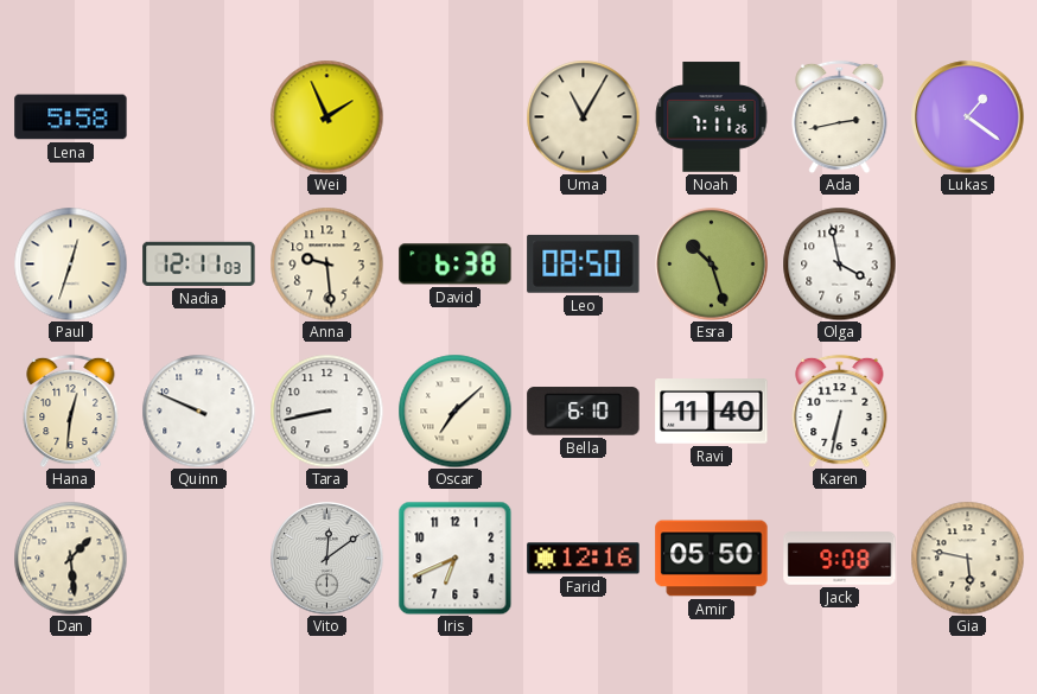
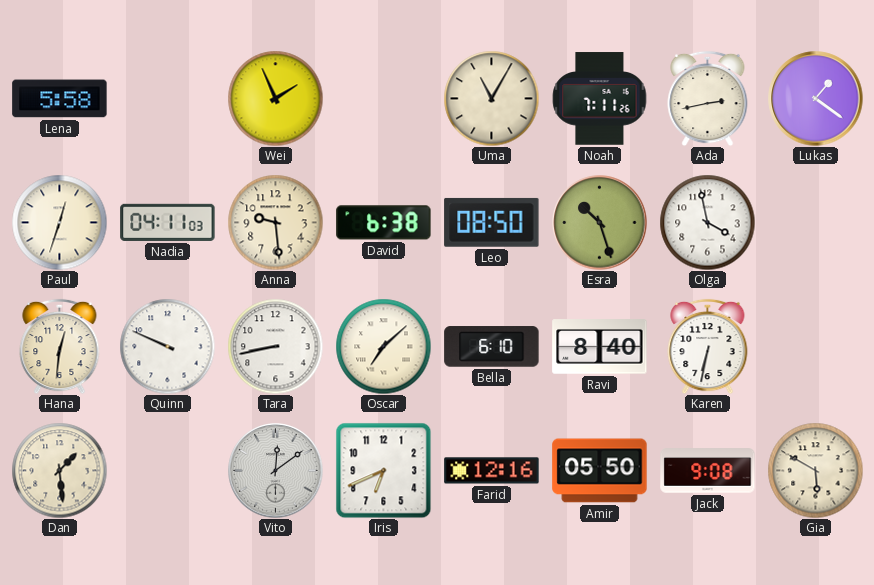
Nadia: 12:11 -> 04:11
Ravi: 11:40 -> 8:40
Gia: 5:47 -> 5:50
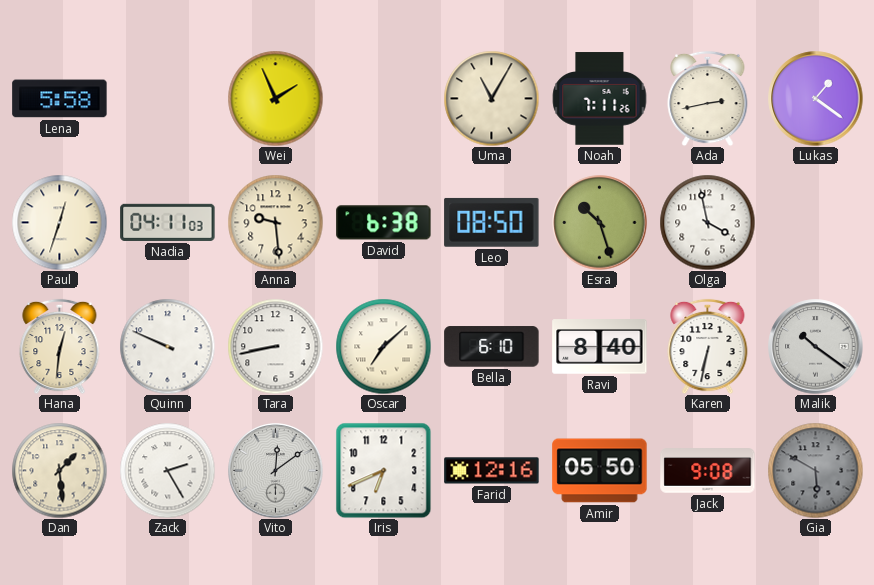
Malik: none -> 10:21
Zack: none -> 2:25
Gia dial: cream -> grey
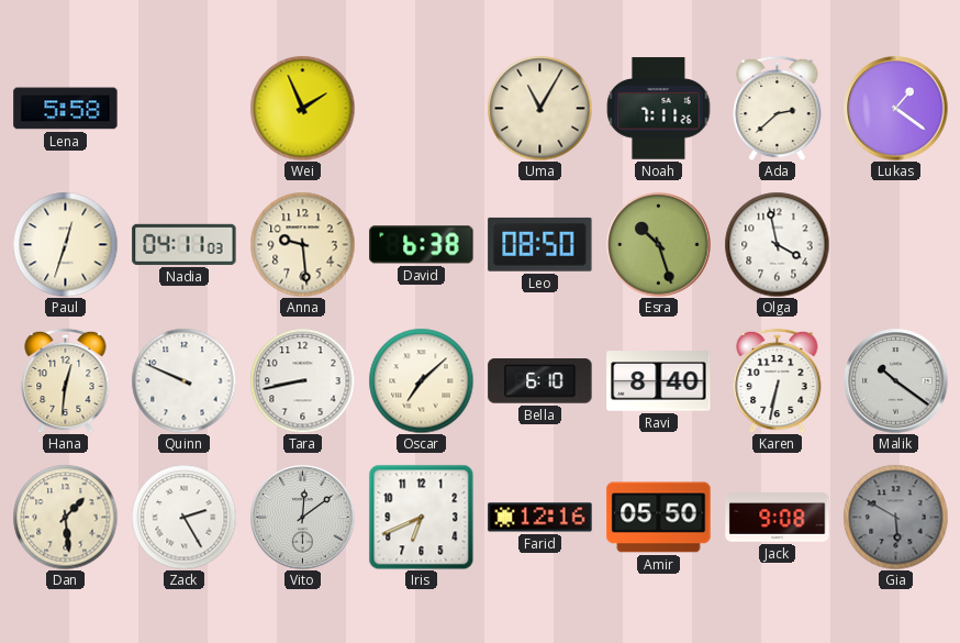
Ada: 2:43 -> 2:38
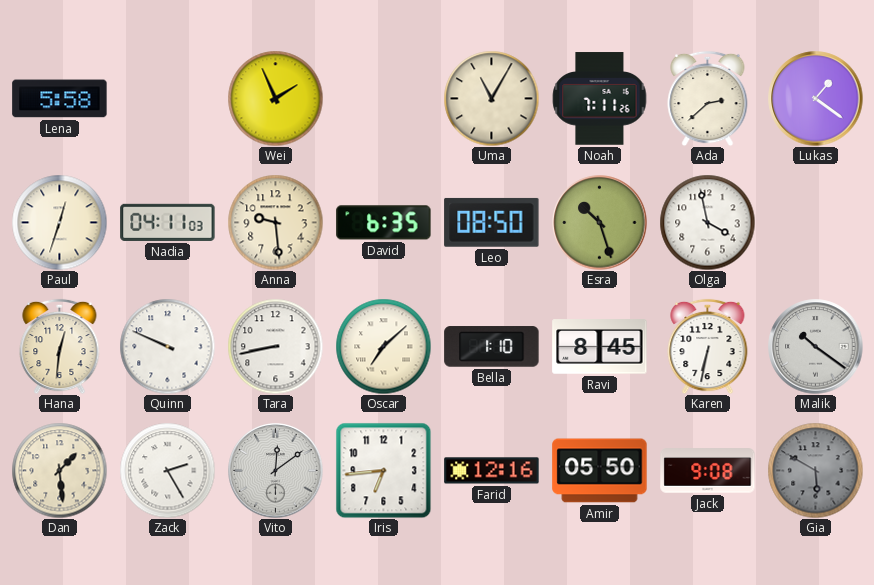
David: 6:38 -> 6:35
Bella: 6:10 -> 1:10
Ravi: 8:40 -> 8:45
Iris: 6:41 -> 6:44
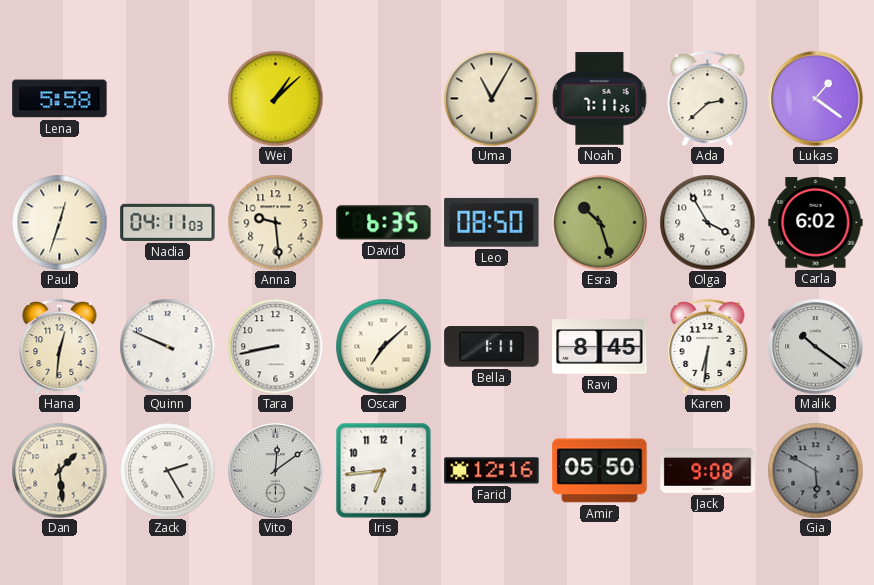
Wei: 1:56 -> 1:08
Olga: 3:58 -> 3:55
Carla: none -> 6:02
Bella: 1:10 -> 1:11
Karen: 6:32 -> 6:31
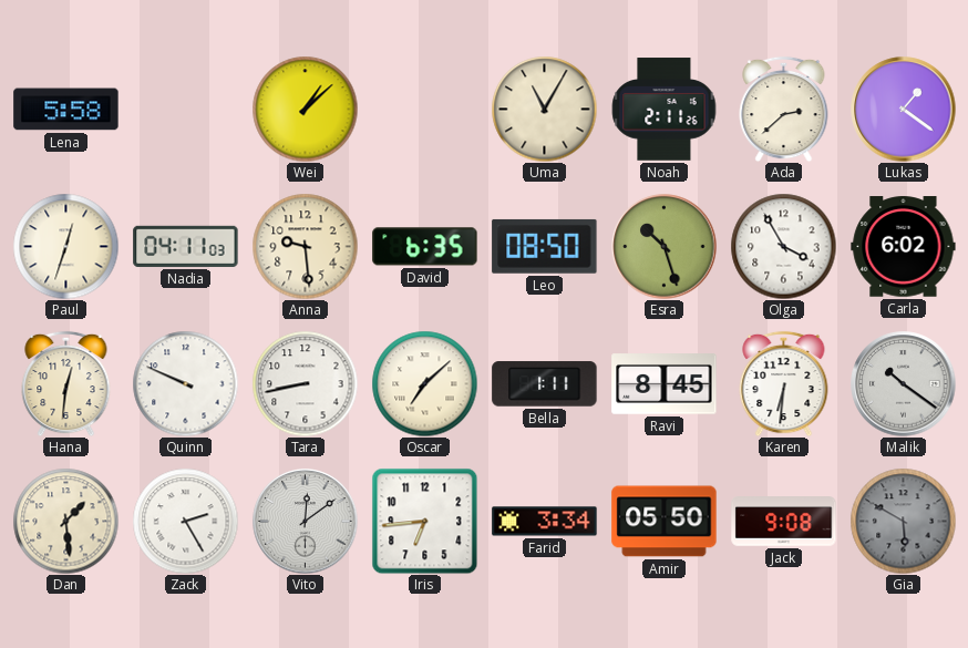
Noah: 7:11 -> 2:11
Farid: 12:16 -> 3:34
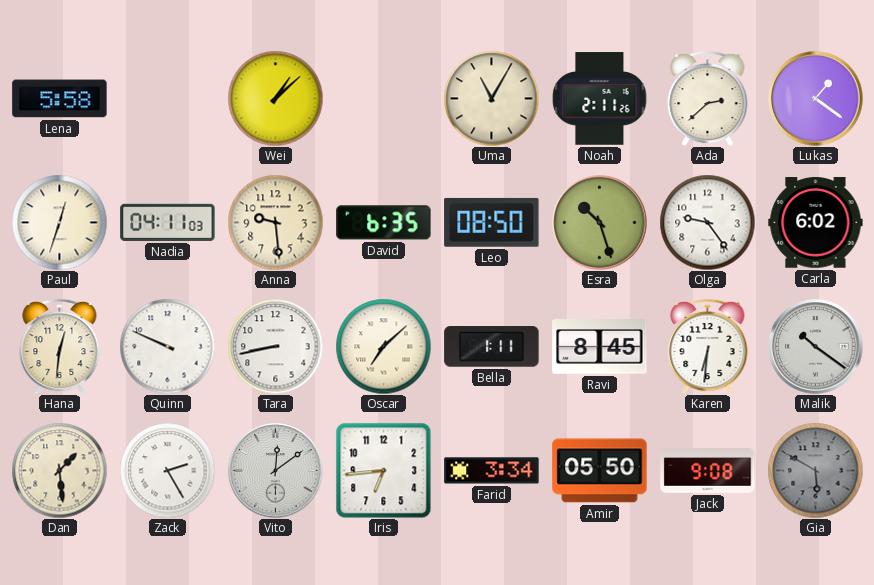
Olga: 3:55 -> 9:24
